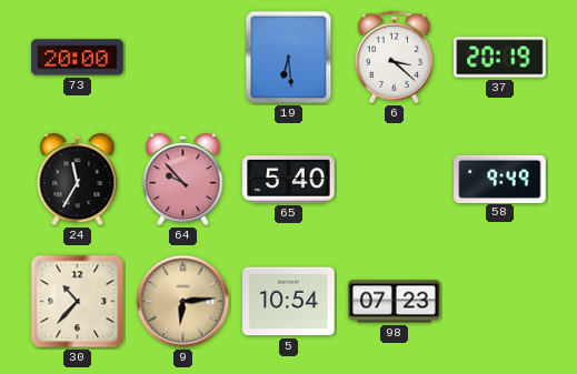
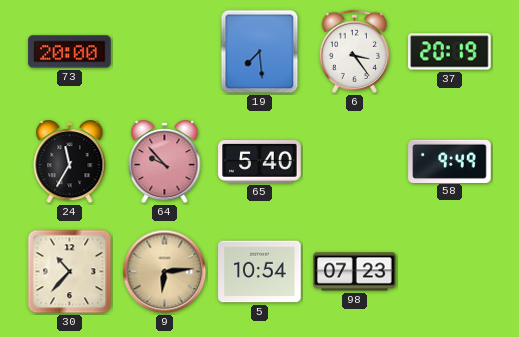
19: 6:29 -> 7:29
6: 3:22 -> 3:24
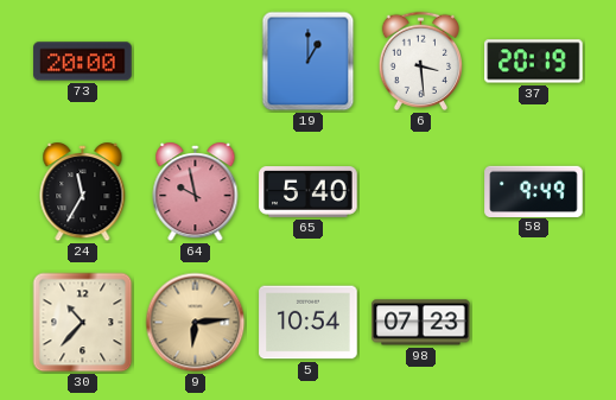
19: 7:29 -> 1:00
6: 3:24 -> 3:29
64: 9:53 -> 9:58
